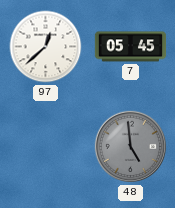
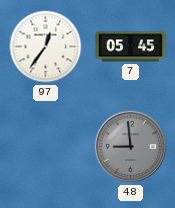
97: 12:38 -> 12:36
48: 4:59 -> 8:59
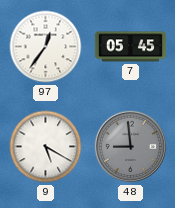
9: none -> 5:20
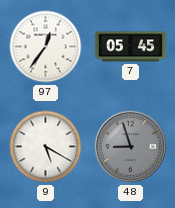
48: 8:59 -> 8:57
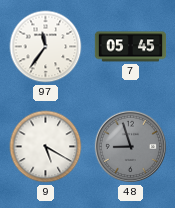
97: 12:36 -> 11:36
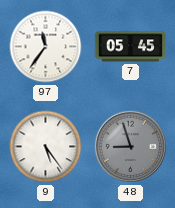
9: 5:20 -> 5:24
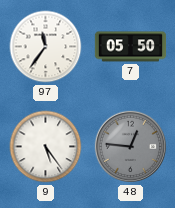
7: 05:45 -> 05:50
48: 8:57 -> 12:46
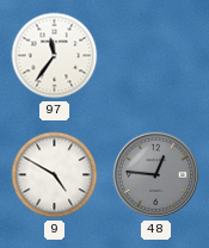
7: 05:50 -> none
9: 5:24 -> 4:50
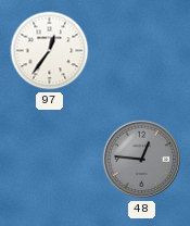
97: 11:36 -> 12:36
9: 4:50 -> none
